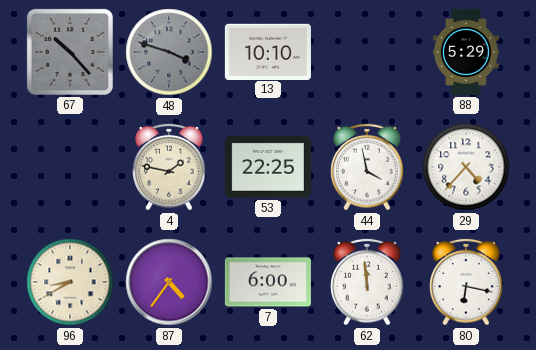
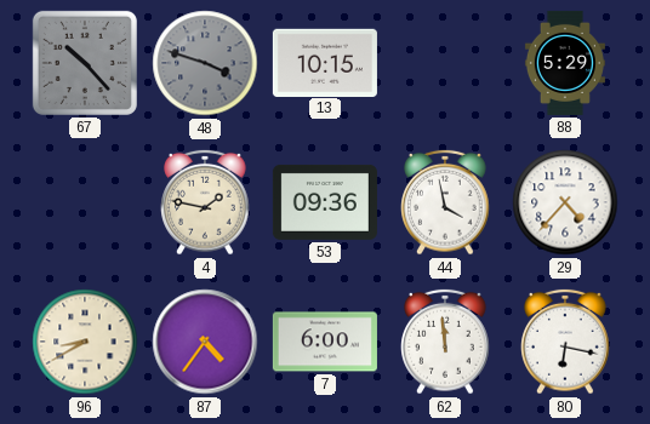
13: 10:10 -> 10:15
53: 22:25 -> 09:36
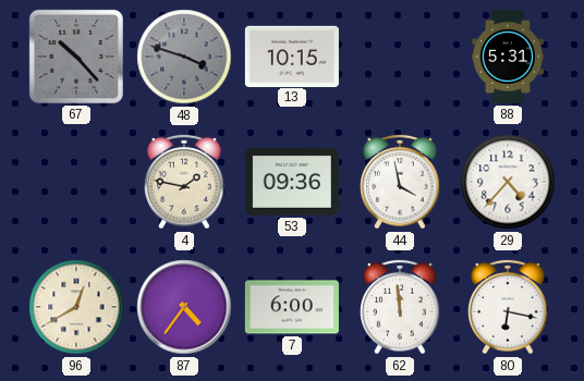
88: 5:29 -> 5:31
96: 8:40 -> 12:40
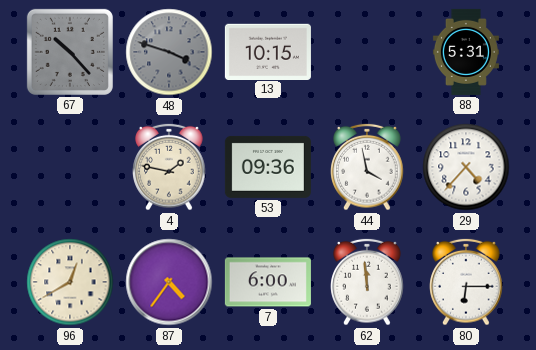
80: 6:17 -> 6:15
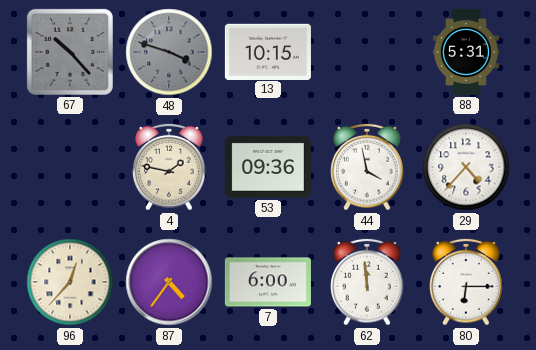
96: 12:40 -> 12:37
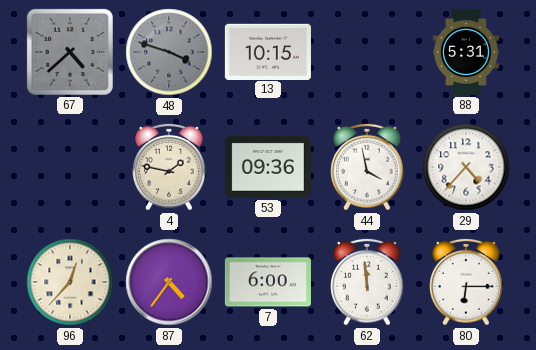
67: 10:23 -> 4:38
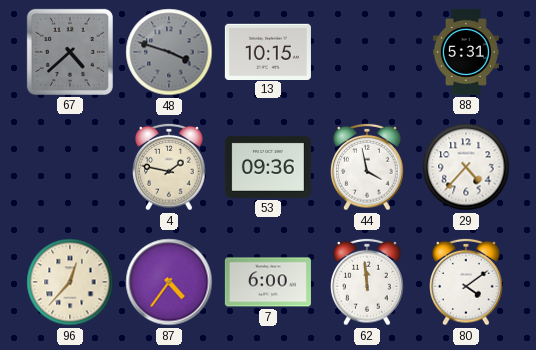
80: 6:15 -> 4:09
